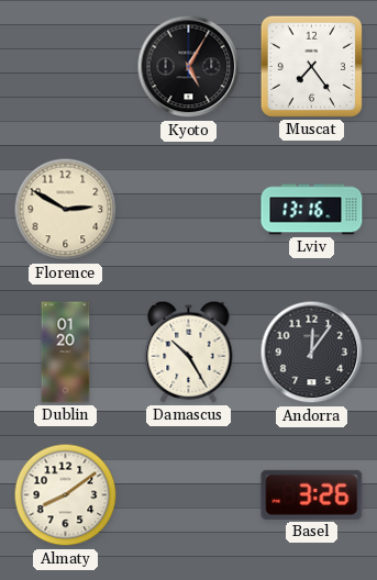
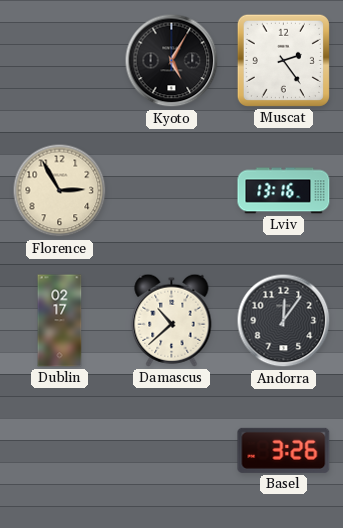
Muscat: 7:24 -> 2:24
Florence: 2:50 -> 2:55
Dublin: 01:20 -> 02:17
Damascus: 10:25 -> 10:38
Almaty: 8:09 -> none
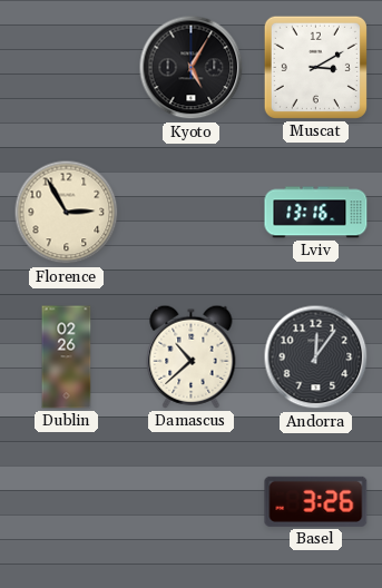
Muscat: 2:24 -> 3:10
Dublin: 02:17 -> 02:26
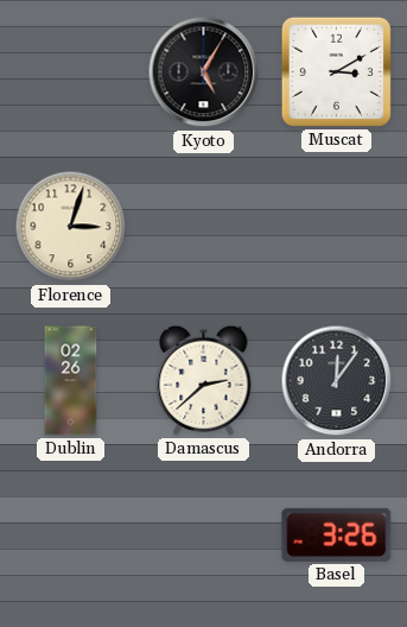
Florence: 2:55 -> 3:03
Lviv: 13:16 -> none
Damascus: 10:38 -> 2:38
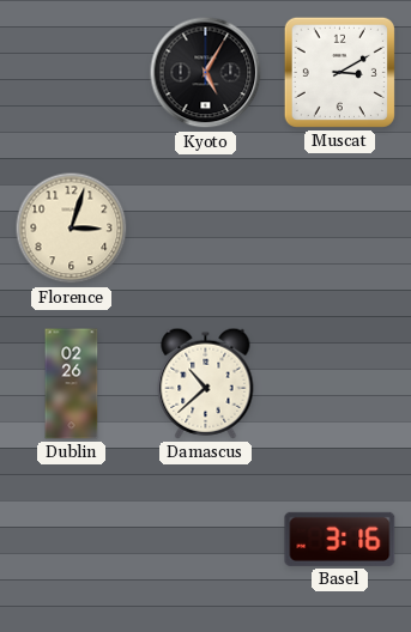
Damascus: 2:38 -> 10:38
Andorra: 12:06 -> none
Basel: 3:26 -> 3:16
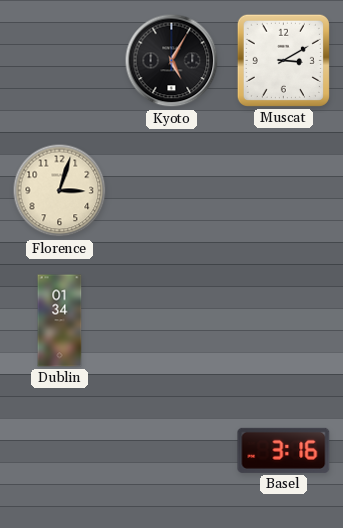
Dublin: 02:26 -> 01:34
Damascus: 10:38 -> none
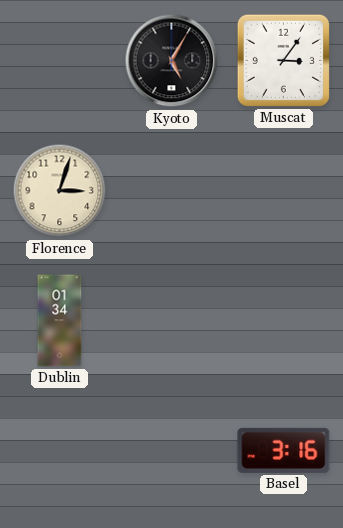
Muscat: 3:10 -> 3:06
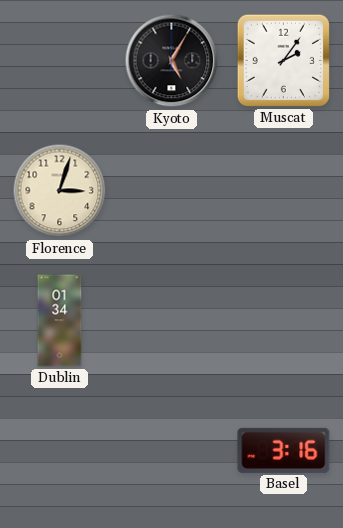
Muscat: 3:06 -> 2:06
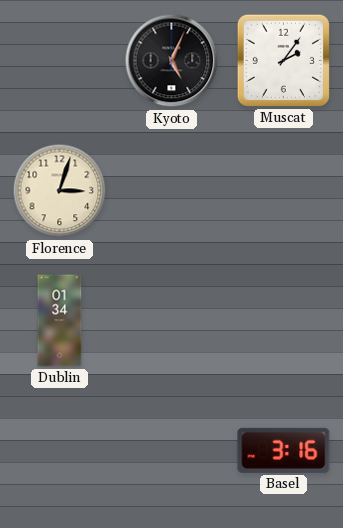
Kyoto: 5:05 -> 5:04
